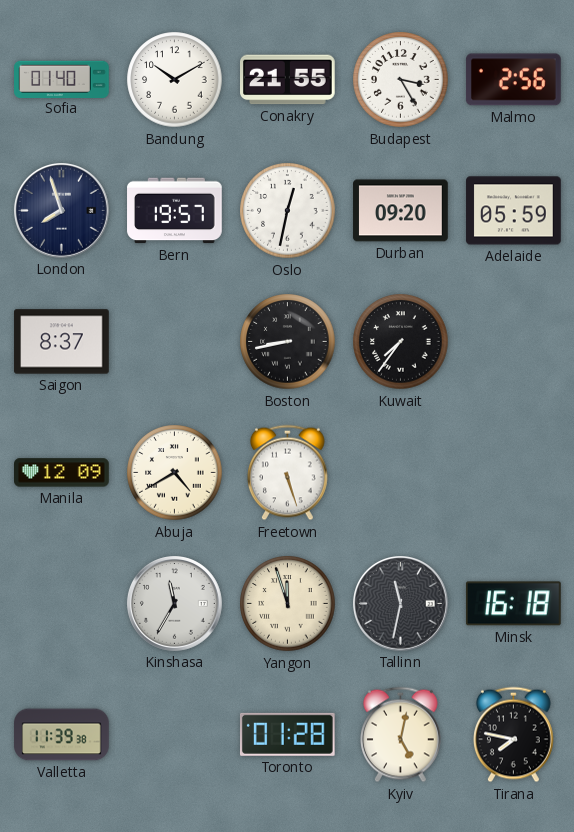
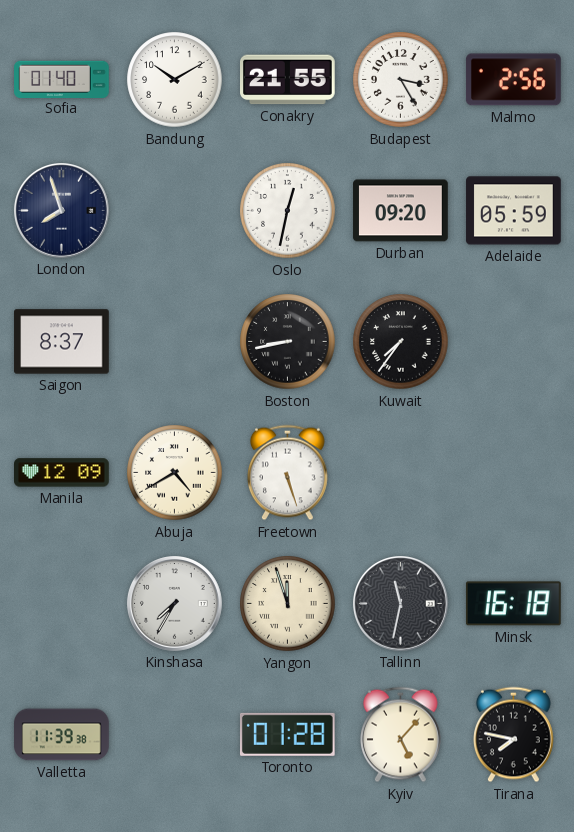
Bern: 19:57 -> none
Kinshasa: 11:35 -> 7:35
Kyiv: 5:02 -> 5:07
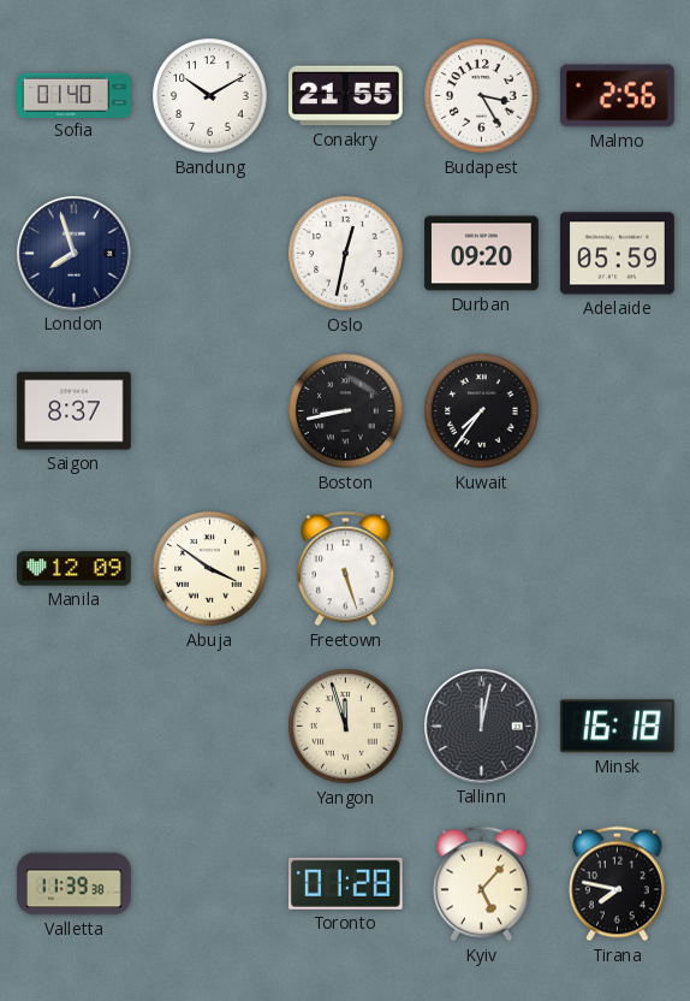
Abuja: 4:40 -> 3:51
Kinshasa: 7:35 -> none
Tallinn: 11:32 -> 12:02
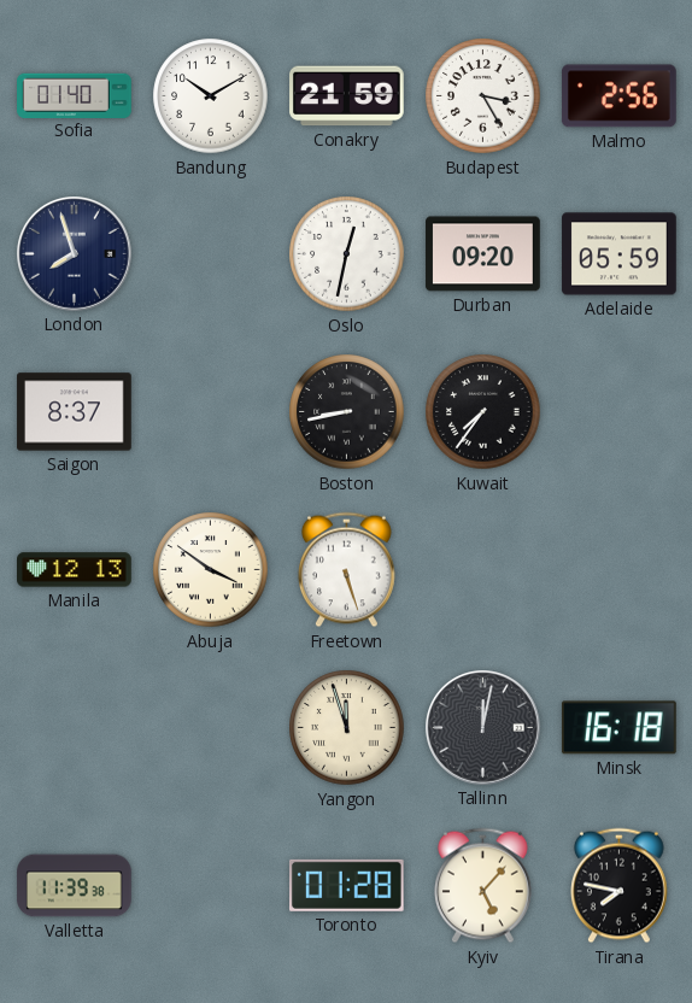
Conakry: 21:55 -> 21:59
Manila: 12:09 -> 12:13
